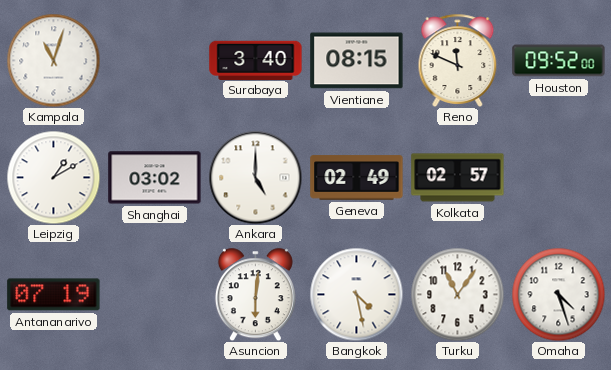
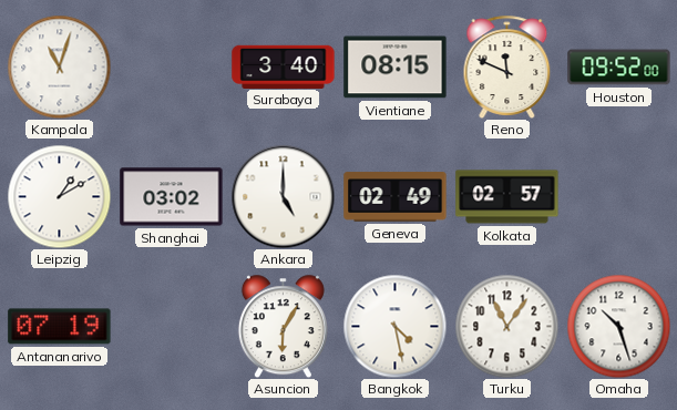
Asuncion: 6:01 -> 6:05
Omaha: 4:27 -> 10:27
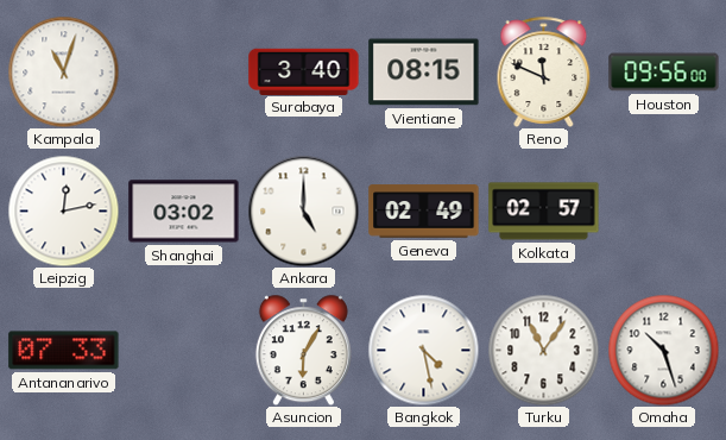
Houston: 09:52 -> 09:56
Leipzig: 1:10 -> 12:13
Antananarivo: 07:19 -> 07:33
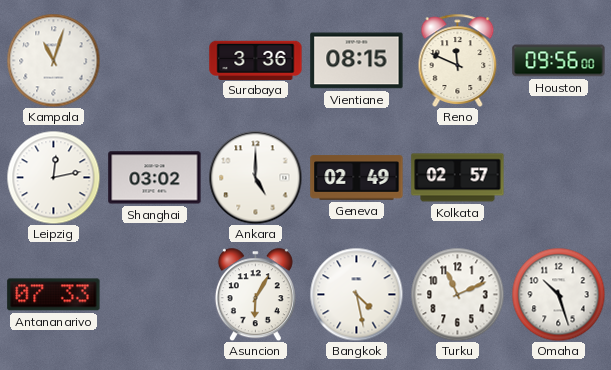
Surabaya: 3:40 -> 3:36
Turku: 11:06 -> 11:11
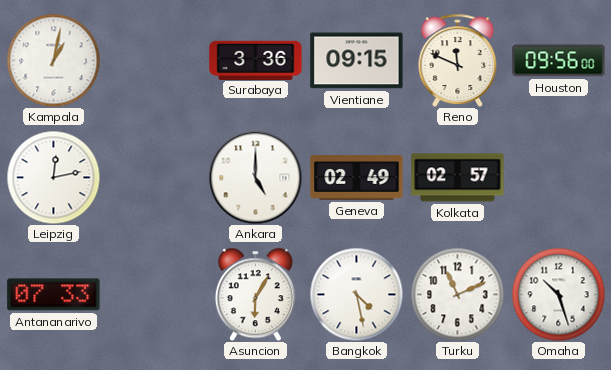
Kampala: 11:03 -> 1:02
Vientiane: 08:15 -> 09:15
Shanghai: 03:02 -> none
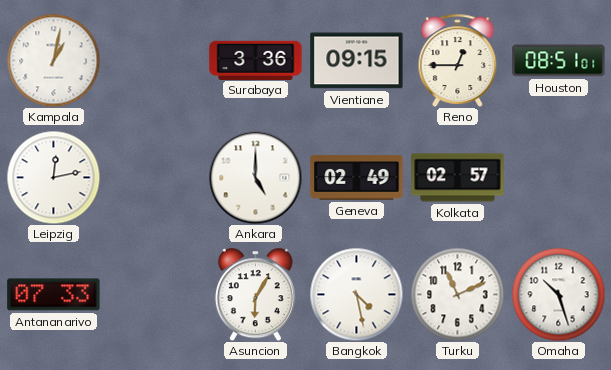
Reno: 11:49 -> 12:45
Houston: 09:56 -> 08:51
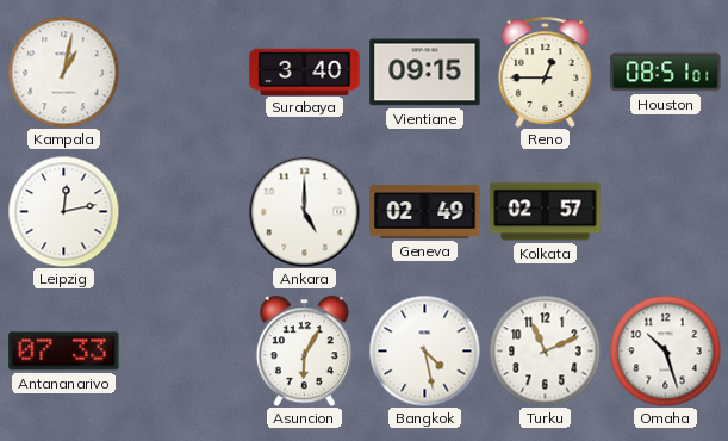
Surabaya: 3:36 -> 3:40
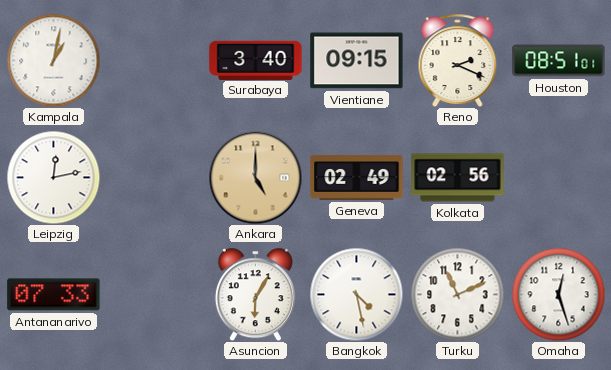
Reno: 12:45 -> 2:19
Ankara dial: white -> champagne
Kolkata: 02:57 -> 02:56
Omaha: 10:27 -> 12:27
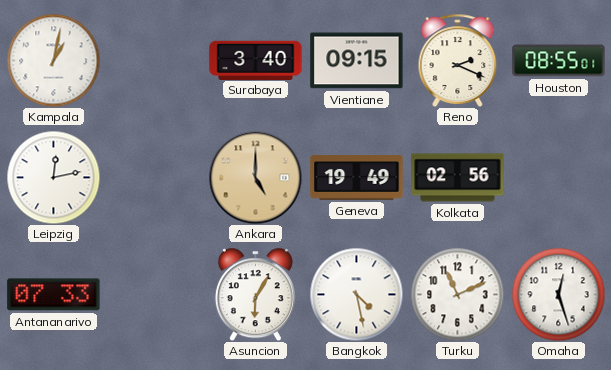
Houston: 08:51 -> 08:55
Geneva: 02:49 -> 19:49
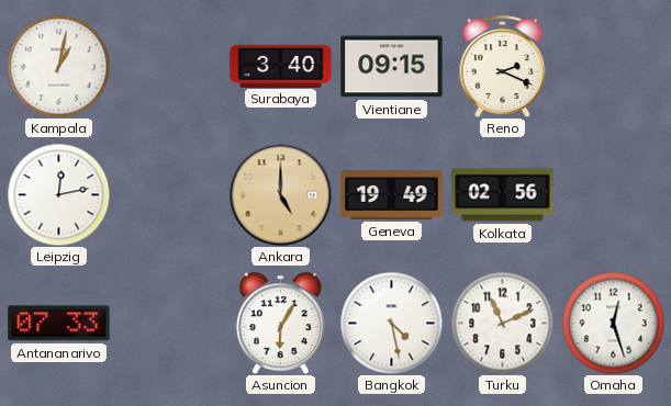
Houston: 08:55 -> none
